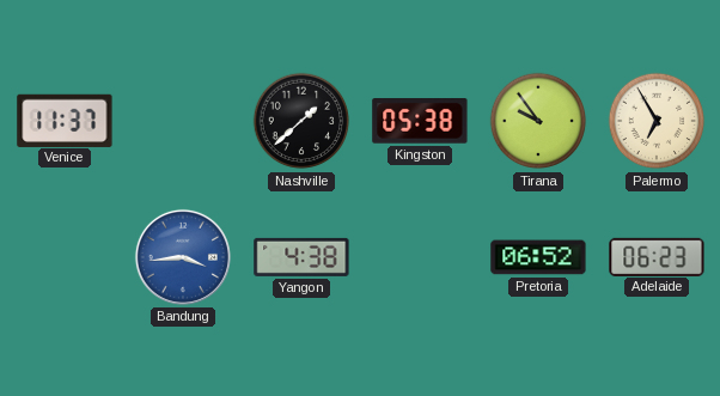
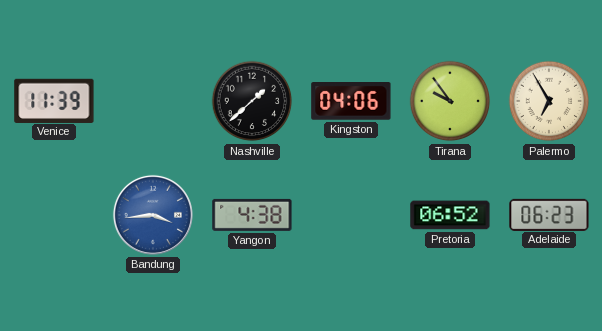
Venice: 11:37 -> 11:39
Kingston: 05:38 -> 04:06
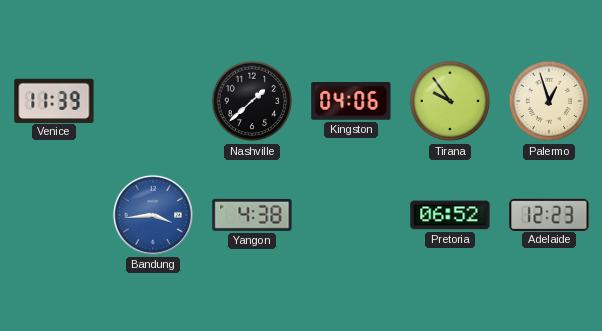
Palermo: 6:55 -> 12:57
Adelaide: 06:23 -> 12:23
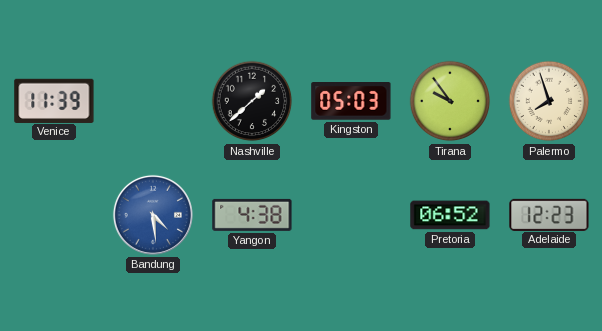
Kingston: 04:06 -> 05:03
Palermo: 12:57 -> 7:57
Bandung: 3:44 -> 4:29
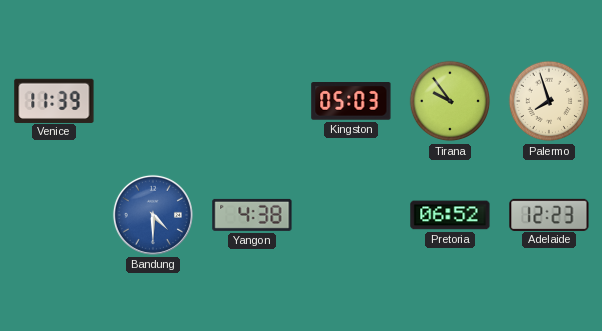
Nashville: 1:38 -> none
Bandung: 4:29 -> 4:30
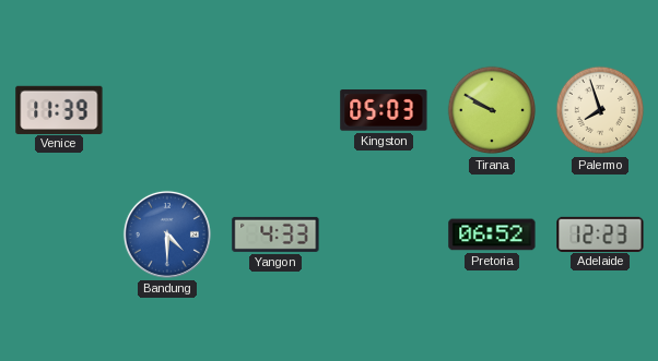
Tirana: 9:54 -> 9:50
Yangon: 4:38 -> 4:33
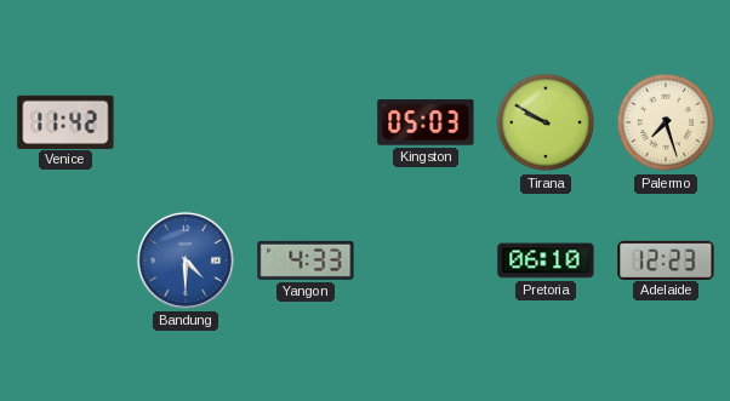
Venice: 11:39 -> 11:42
Palermo: 7:57 -> 7:27
Pretoria: 06:52 -> 06:10
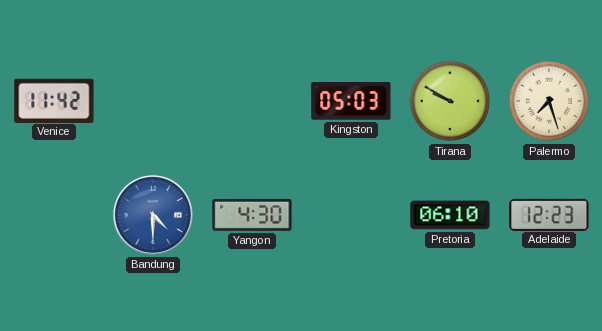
Yangon: 4:33 -> 4:30
